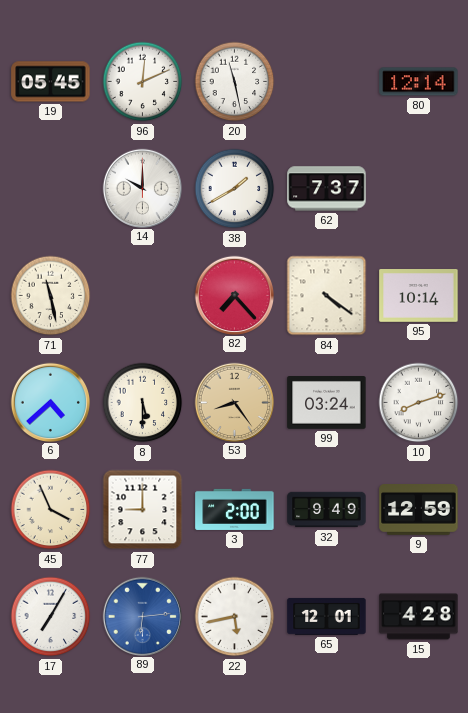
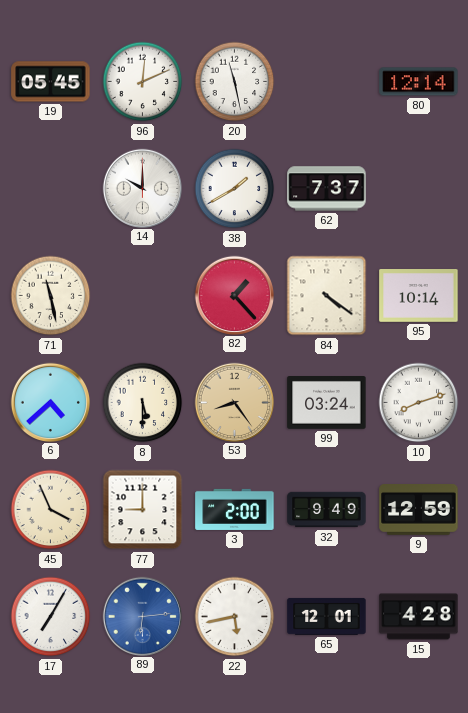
82: 7:23 -> 1:23
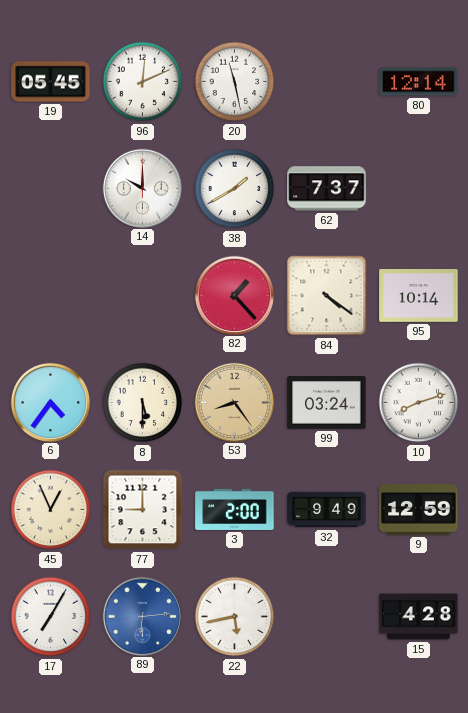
71: 11:28 -> none
6: 4:38 -> 4:36
45: 3:56 -> 12:56
65: 12:01 -> none
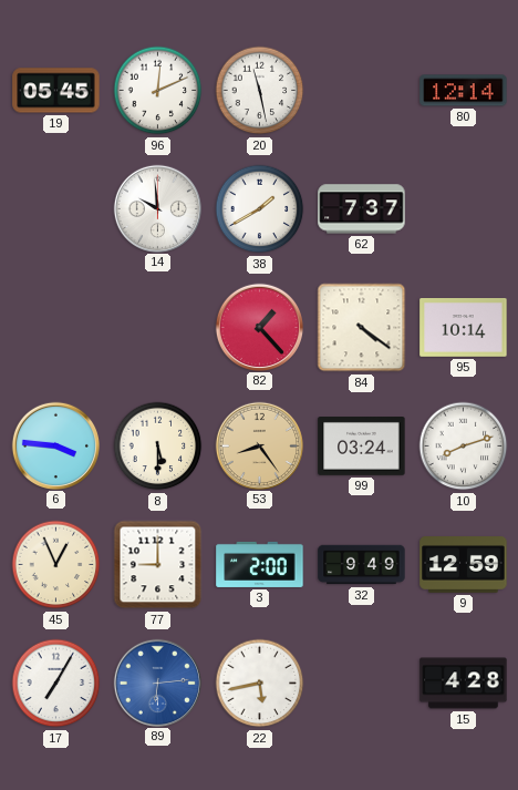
14: 10:00 -> 9:59
6: 4:36 -> 3:46
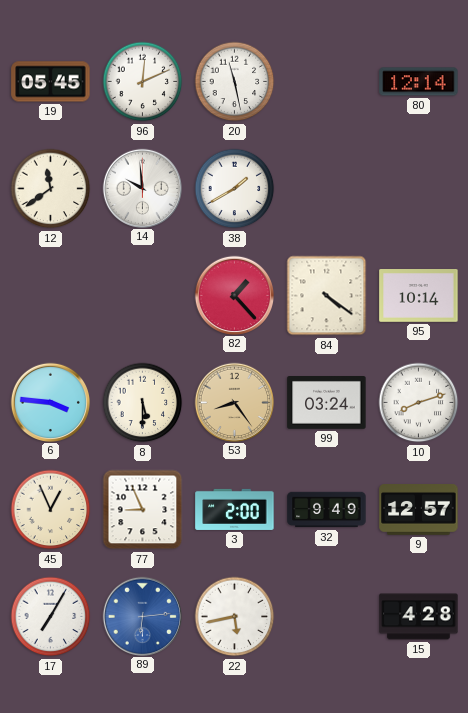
12: none -> 11:39
62: 7:37 -> none
77: 9:00 -> 8:56
9: 12:59 -> 12:57
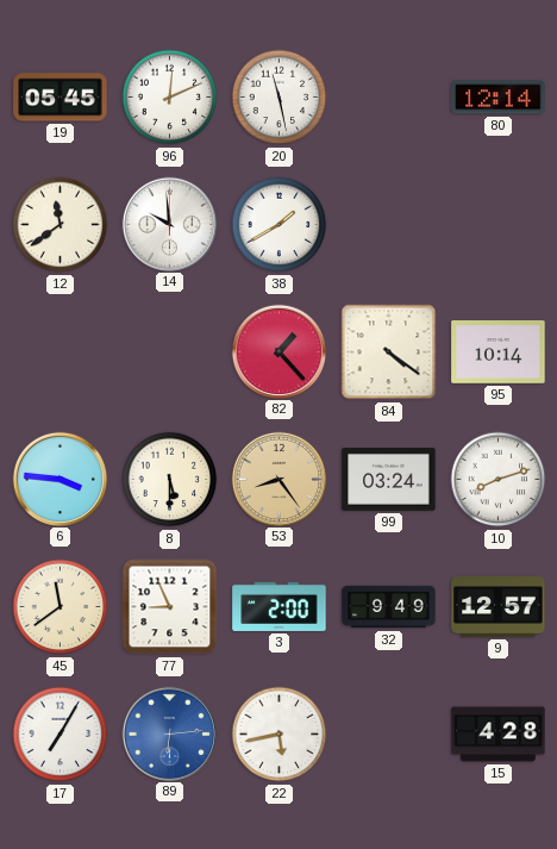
45: 12:56 -> 11:39
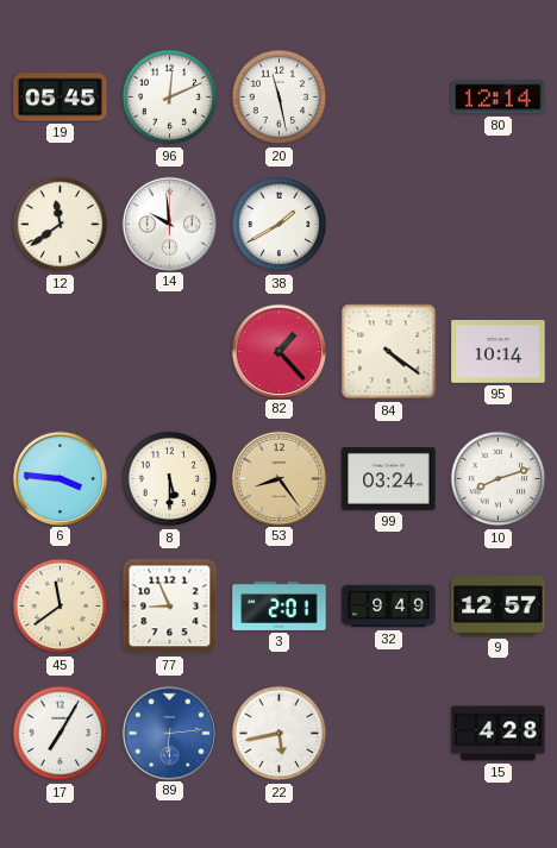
3: 2:00 -> 2:01
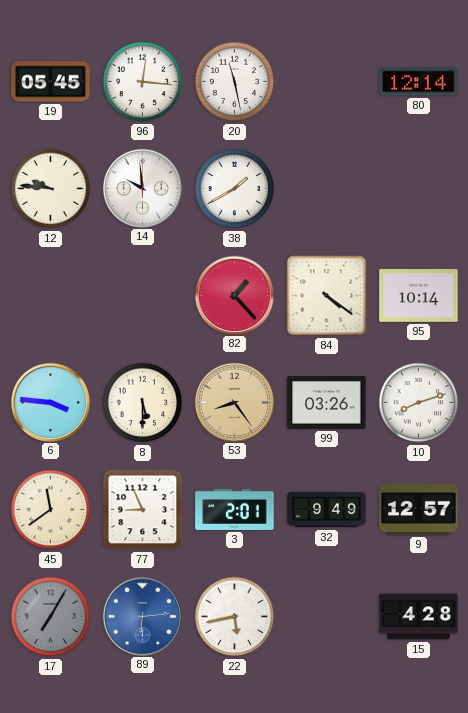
96: 12:11 -> 12:16
12: 11:39 -> 9:46
99: 03:24 -> 03:26
17 dial: white -> grey
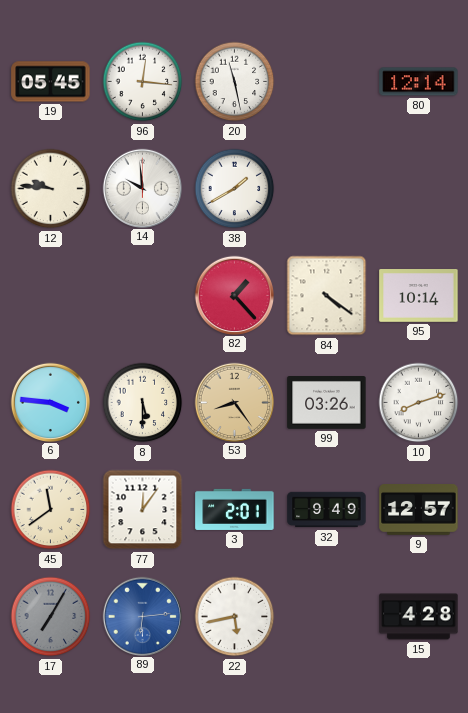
77: 8:56 -> 12:06
